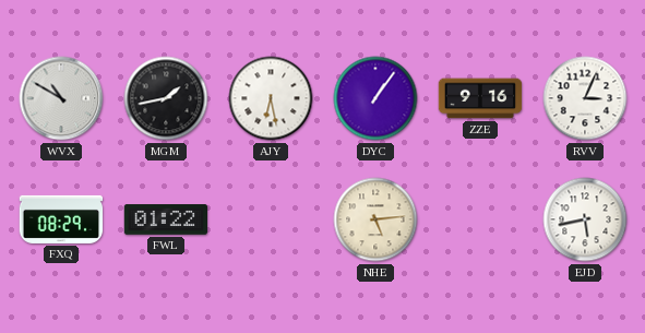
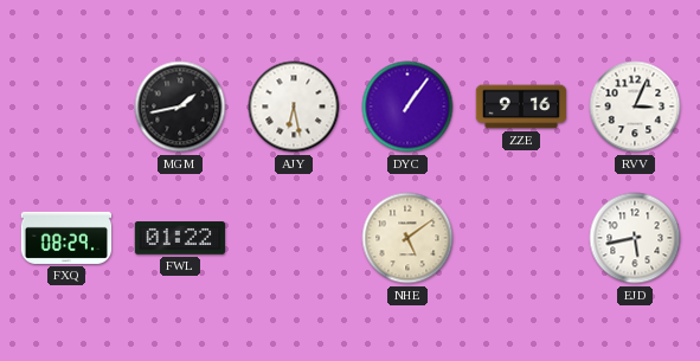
WVX: 10:50 -> none
NHE: 5:14 -> 5:09
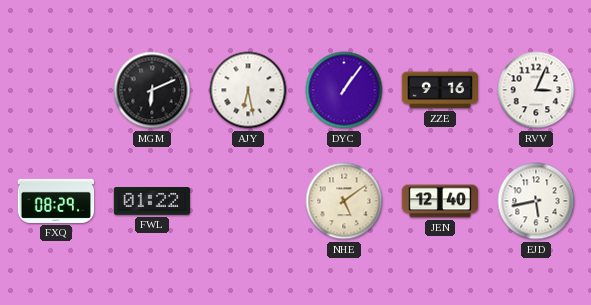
MGM: 1:43 -> 6:11
JEN: none -> 12:40
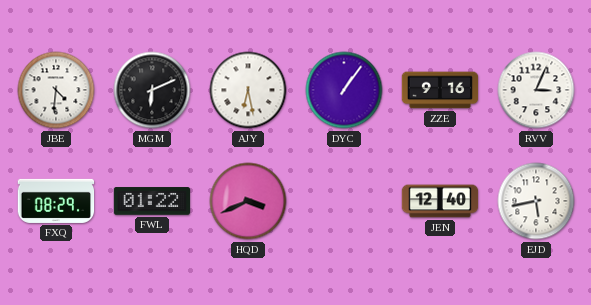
JBE: none -> 4:31
HQD: none -> 3:41
NHE: 5:09 -> none
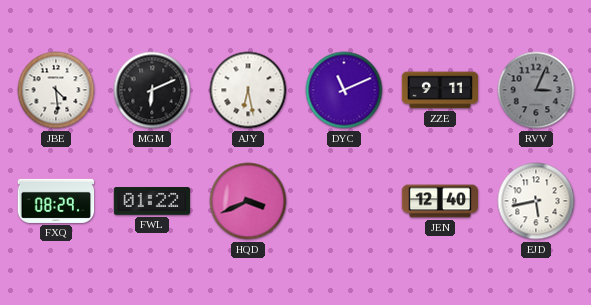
JBE: 4:31 -> 4:29
DYC: 1:06 -> 11:11
ZZE: 9:16 -> 9:11
RVV dial: white -> grey
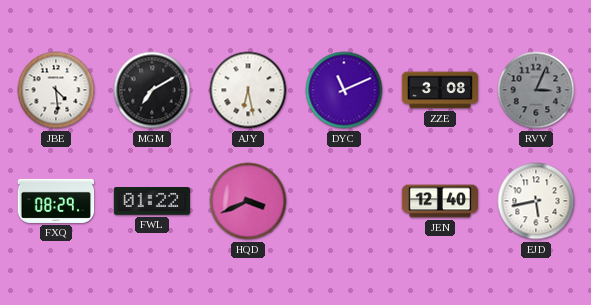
MGM: 6:11 -> 7:10
ZZE: 9:11 -> 3:08
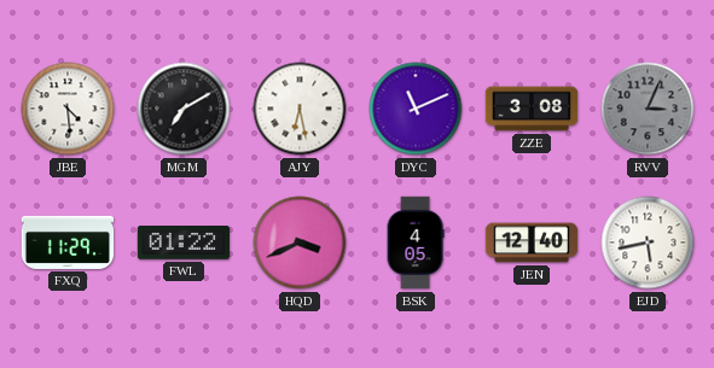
FXQ: 08:29 -> 11:29
BSK: none -> 4:05
